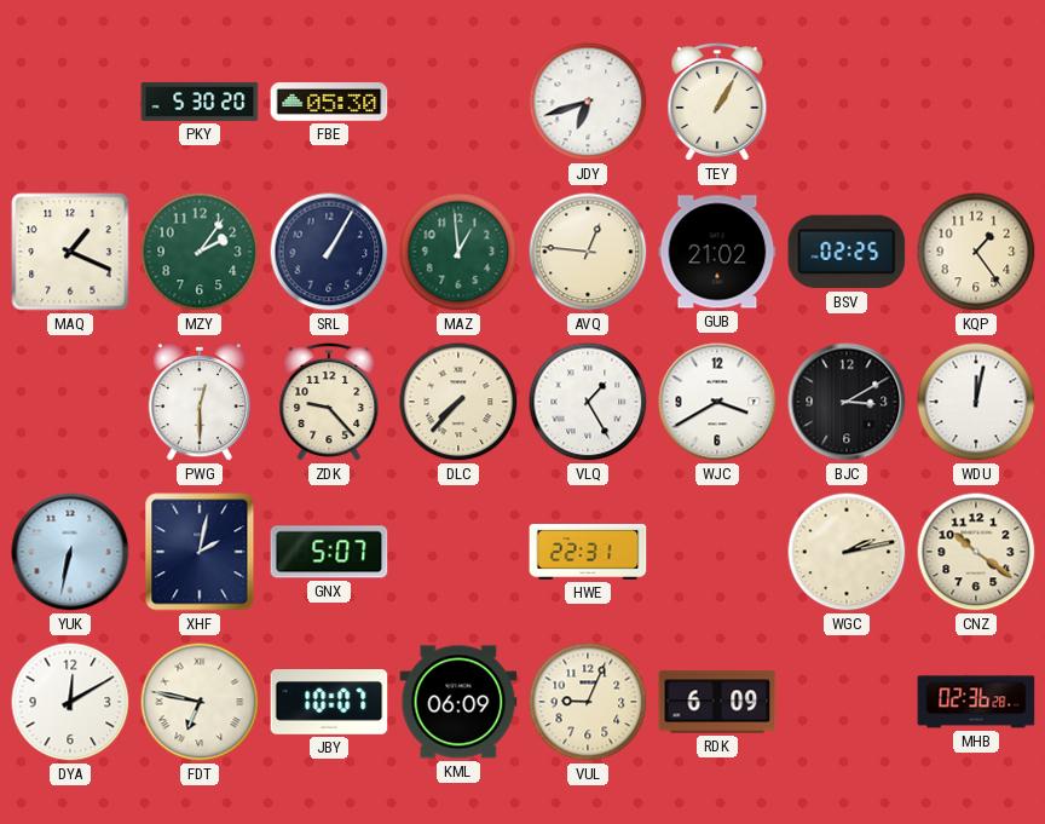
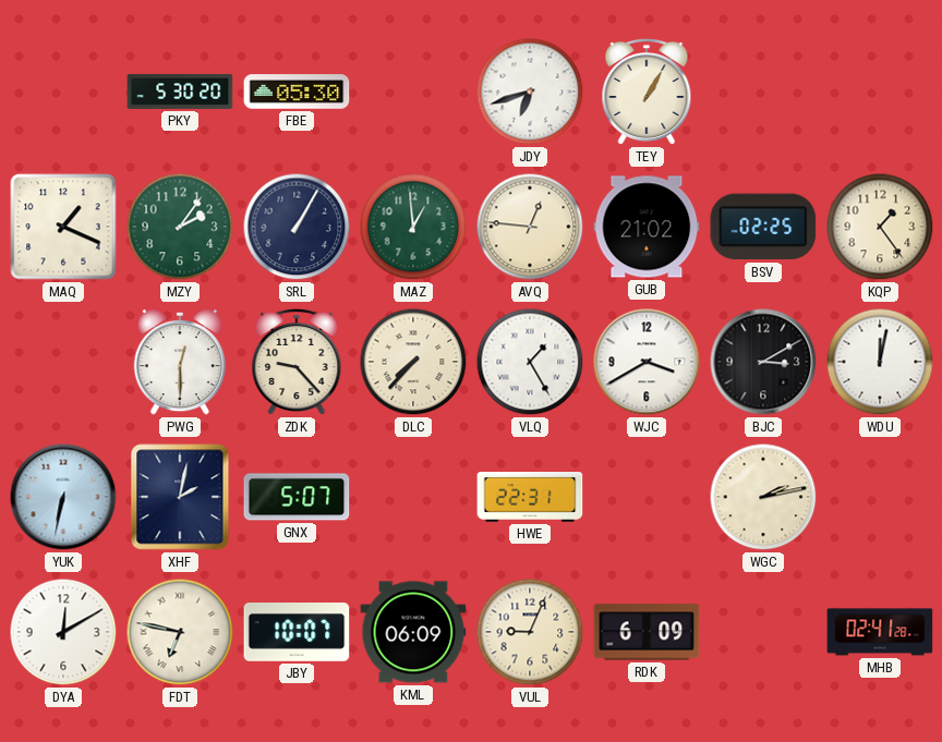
CNZ: 10:21 -> none
MHB: 02:36 -> 02:41
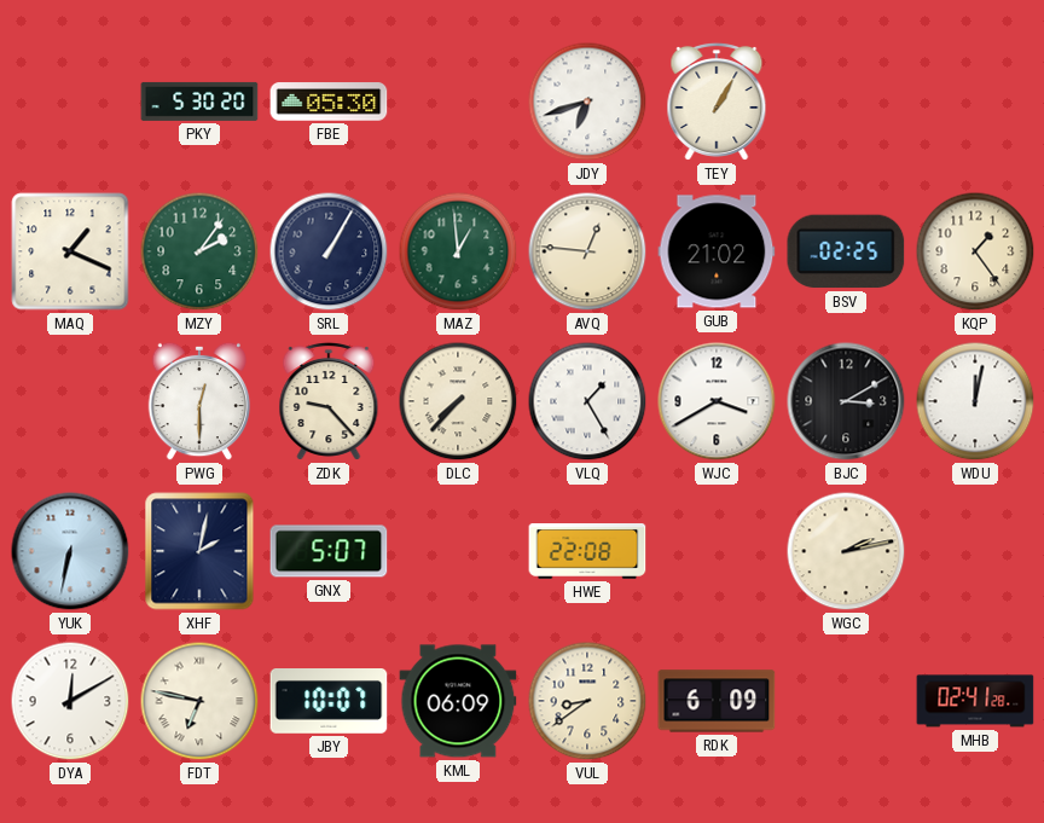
HWE: 22:31 -> 22:08
VUL: 9:04 -> 8:39
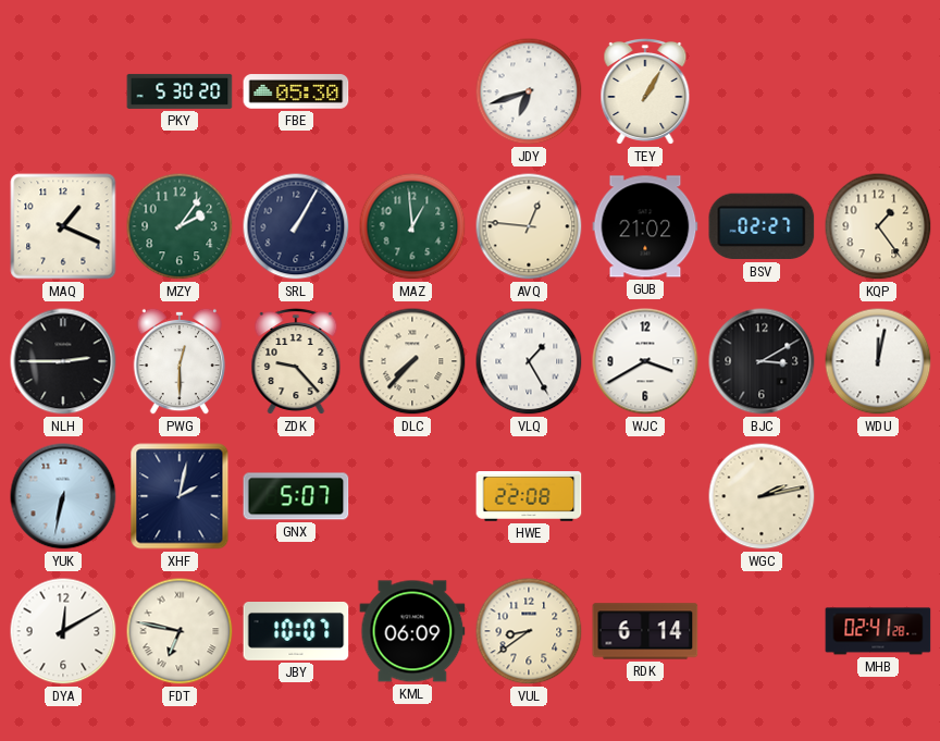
BSV: 02:25 -> 02:27
NLH: none -> 2:45
RDK: 6:09 -> 6:14
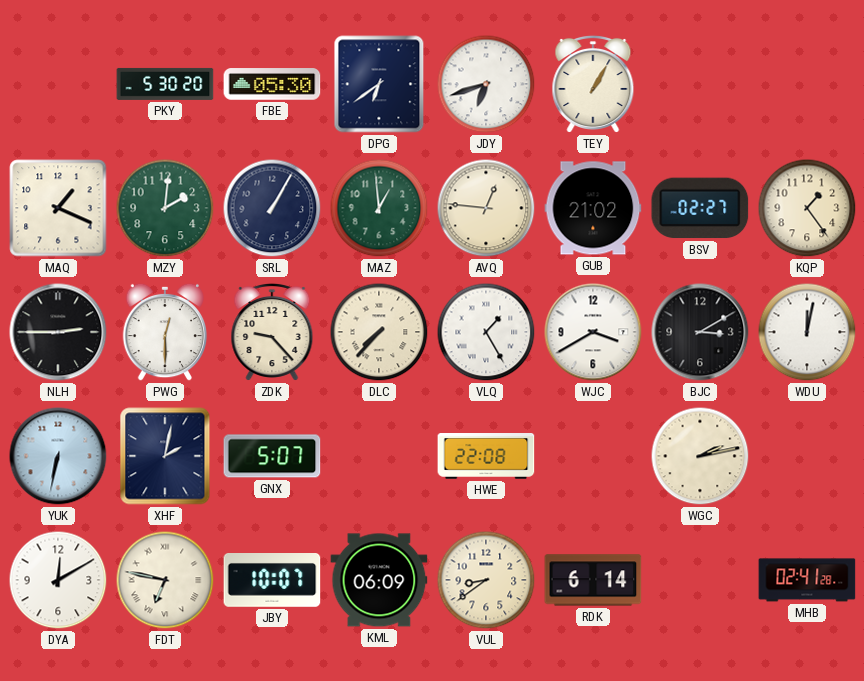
DPG: none -> 6:39
MZY: 2:06 -> 2:01
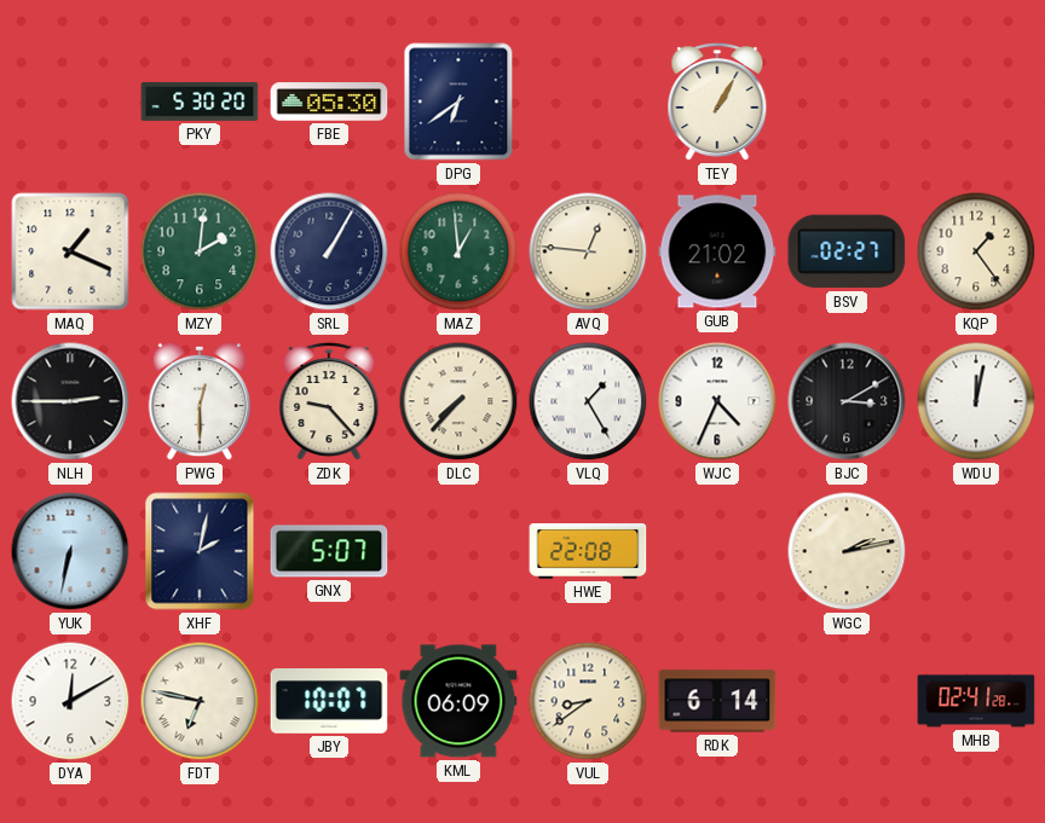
JDY: 6:42 -> none
WJC: 3:40 -> 4:34
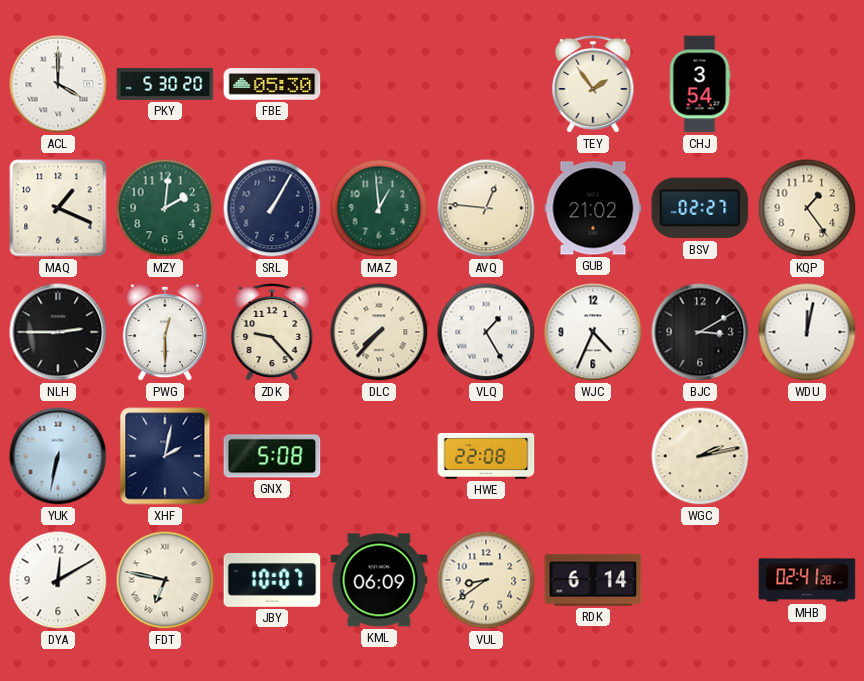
ACL: none -> 4:00
DPG: 6:39 -> none
TEY: 1:05 -> 1:54
CHJ: none -> 3:54
GNX: 5:07 -> 5:08
